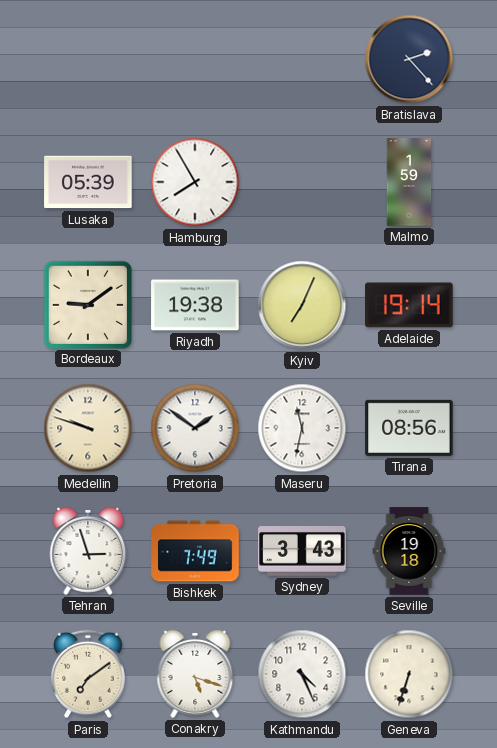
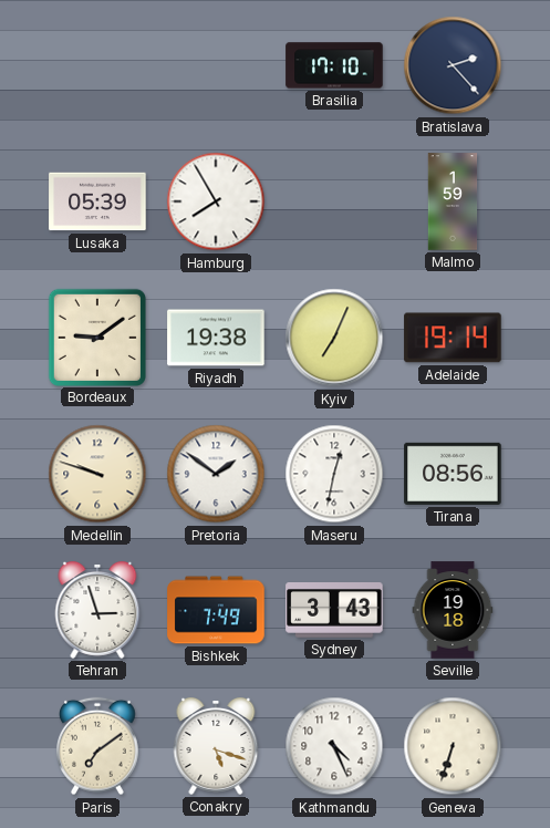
Brasilia: none -> 17:10
Maseru: 11:32 -> 12:32
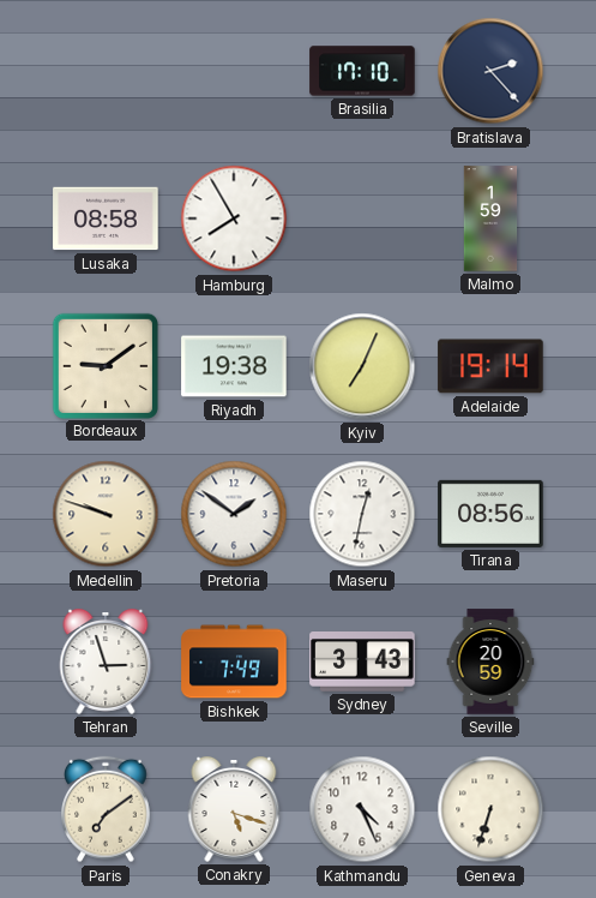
Lusaka: 05:39 -> 08:58
Seville: 19:18 -> 20:59
